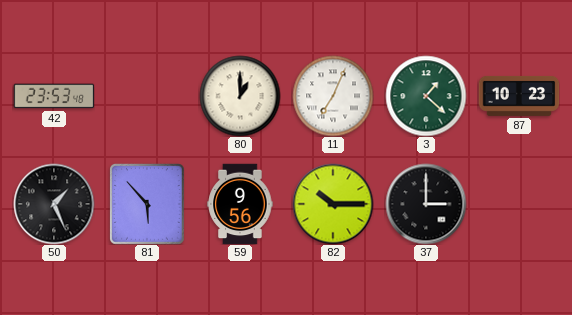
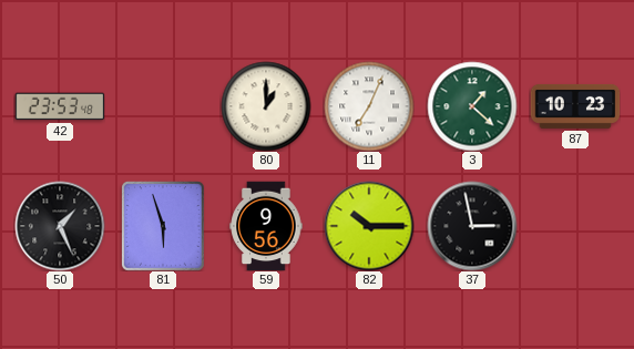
81: 5:53 -> 5:57
37: 3:00 -> 2:58
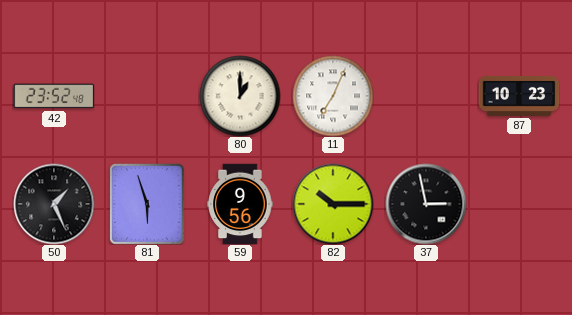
42: 23:53 -> 23:52
3: 1:22 -> none
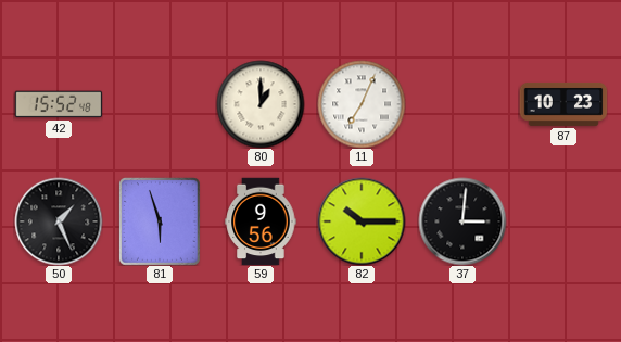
42: 23:52 -> 15:52
37: 2:58 -> 3:01
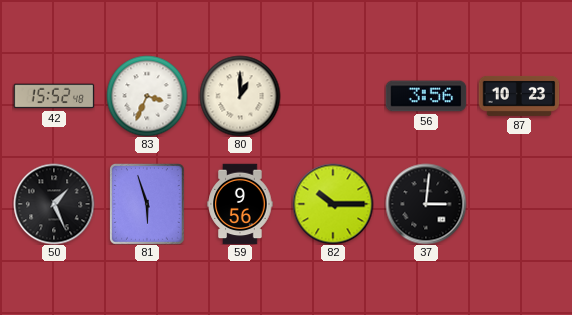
83: none -> 3:34
11: 7:04 -> none
56: none -> 3:56
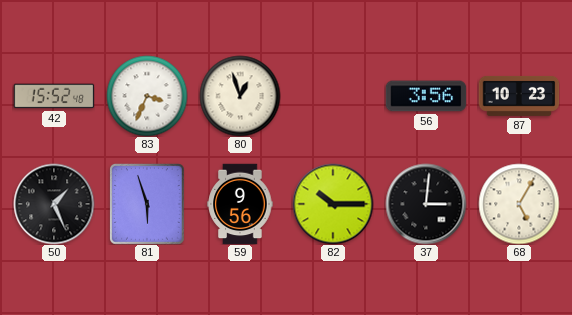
80: 1:00 -> 12:57
68: none -> 5:05
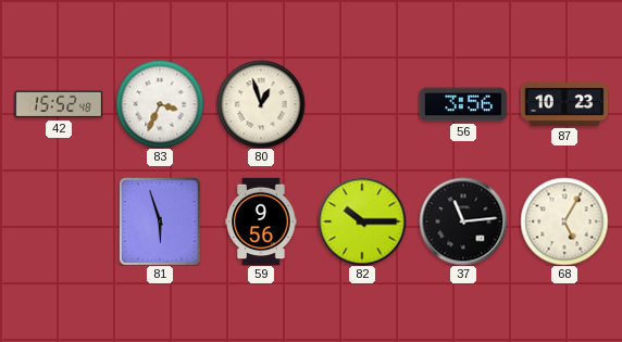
50: 1:26 -> none
37: 3:01 -> 11:14
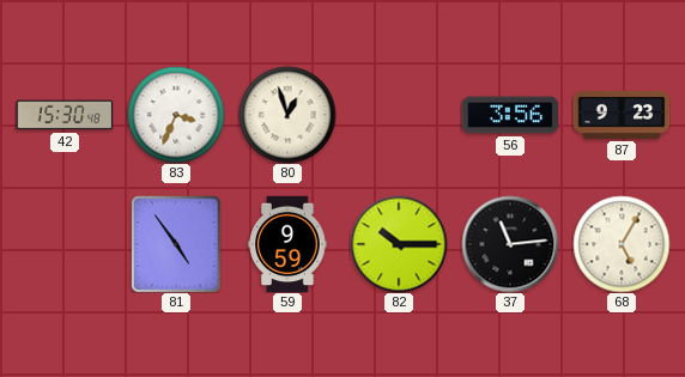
42: 15:52 -> 15:30
87: 10:23 -> 9:23
81: 5:57 -> 4:54
59: 9:56 -> 9:59
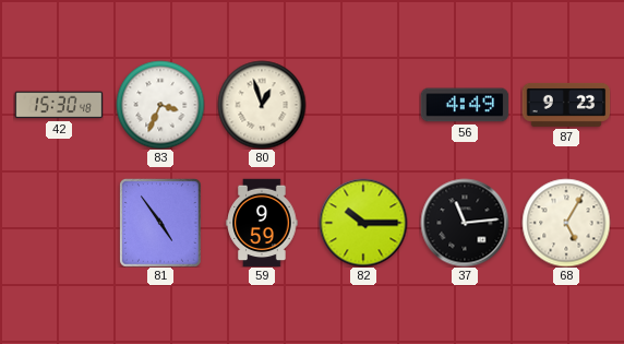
56: 3:56 -> 4:49
